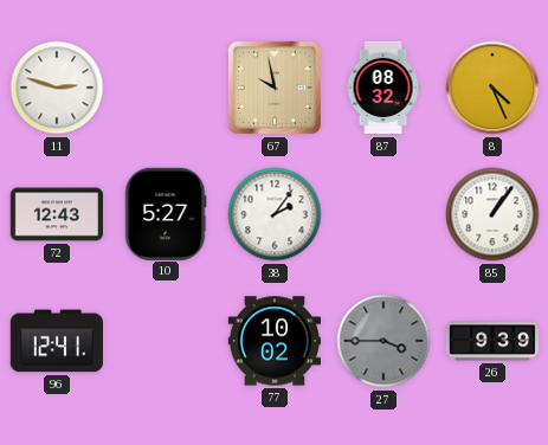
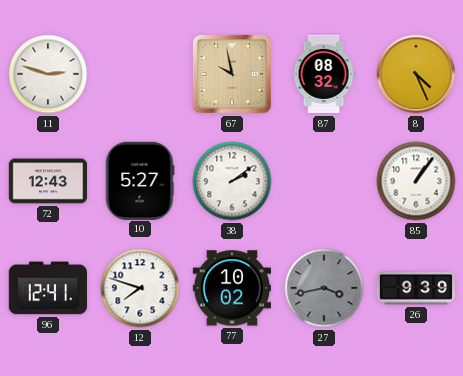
38: 2:06 -> 2:09
12: none -> 7:48
27: 3:45 -> 3:43
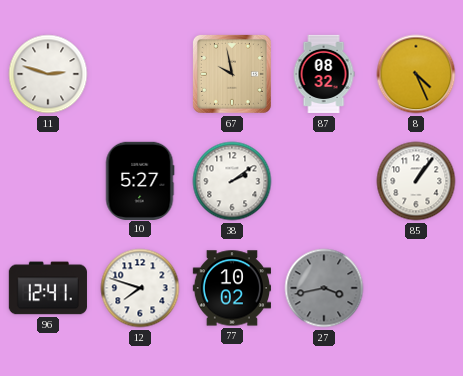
72: 12:43 -> none
26: 9:39 -> none
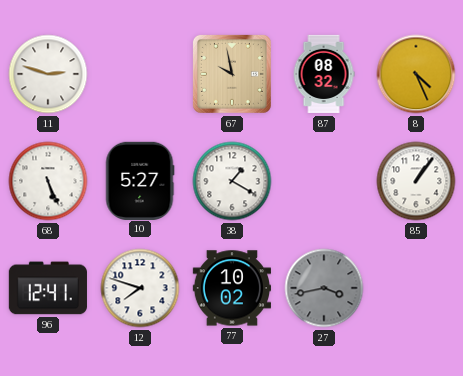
68: none -> 5:26
38: 2:09 -> 1:20
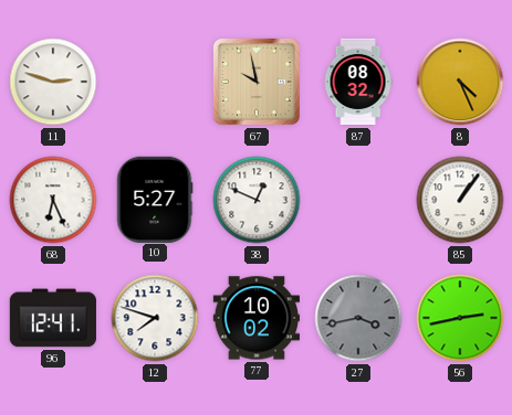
68: 5:26 -> 6:26
38: 1:20 -> 12:49
56: none -> 2:43
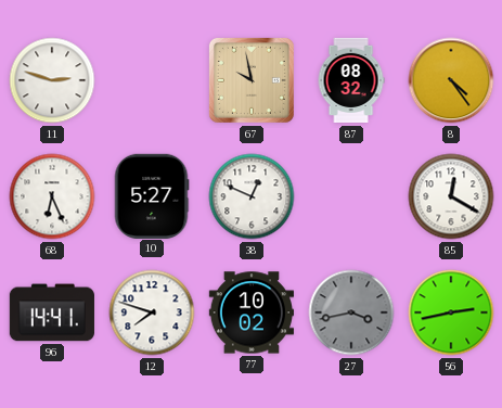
8: 4:26 -> 4:24
85: 1:06 -> 12:20
96: 12:41 -> 14:41
